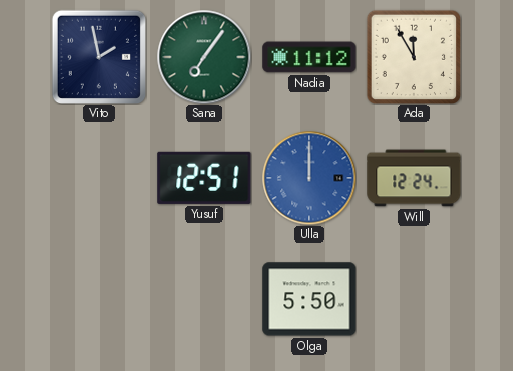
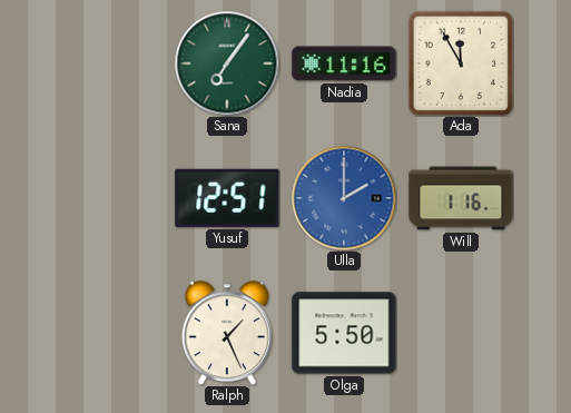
Vito: 1:58 -> none
Nadia: 11:12 -> 11:16
Ulla: 12:00 -> 2:00
Will: 12:24 -> 1:16
Ralph: none -> 1:26
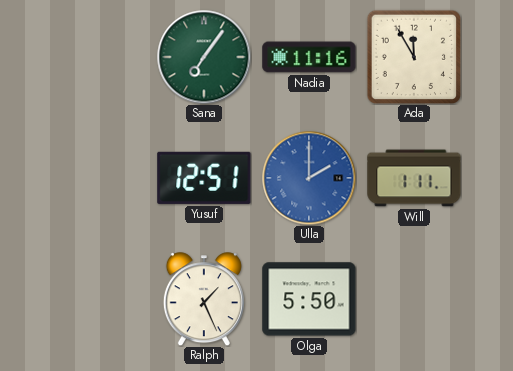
Will: 1:16 -> 1:11
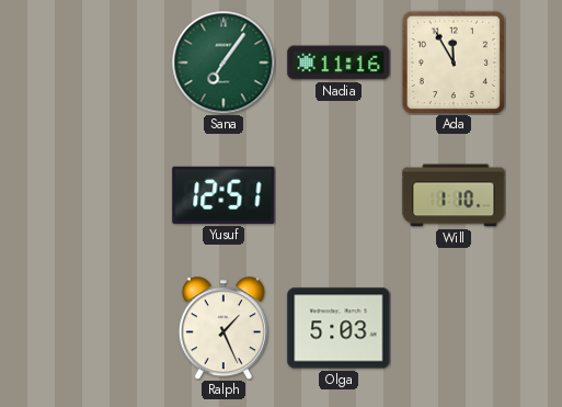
Ulla: 2:00 -> none
Will: 1:11 -> 1:10
Olga: 5:50 -> 5:03
